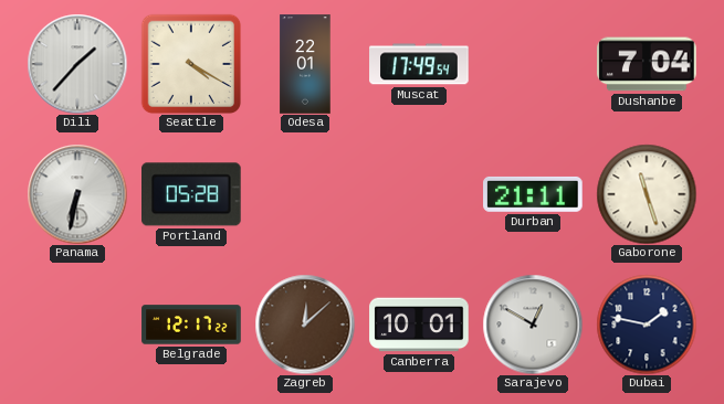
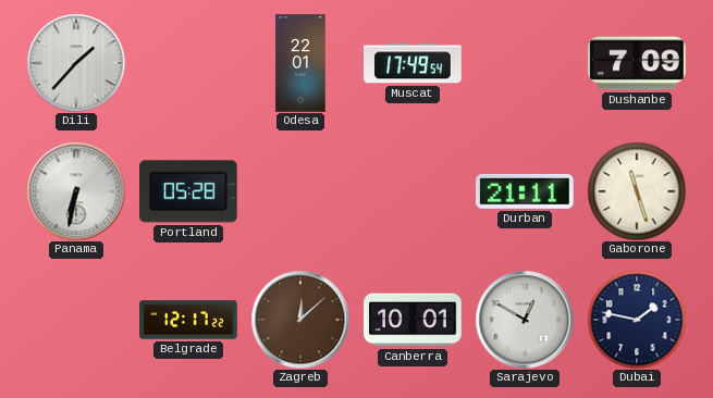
Seattle: 4:20 -> none
Dushanbe: 7:04 -> 7:09
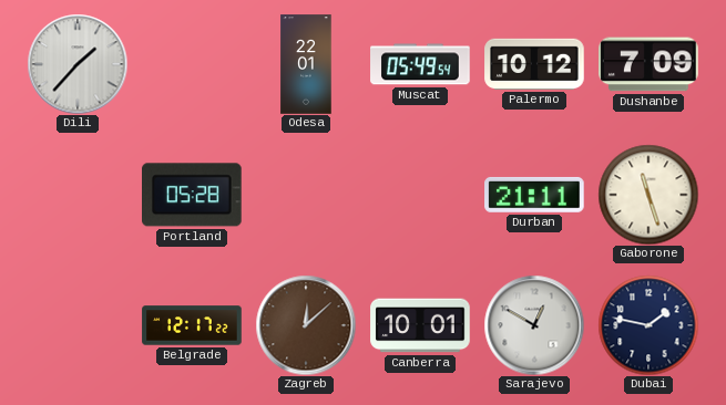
Muscat: 17:49 -> 05:49
Palermo: none -> 10:12
Panama: 6:32 -> none
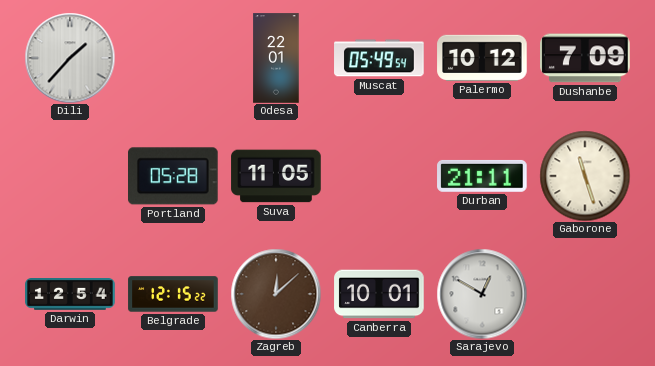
Suva: none -> 11:05
Darwin: none -> 12:54
Belgrade: 12:17 -> 12:15
Dubai: 1:47 -> none
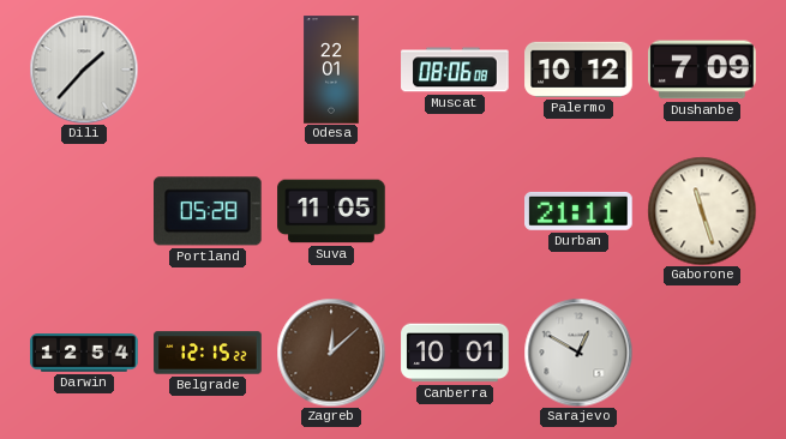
Muscat: 05:49 -> 08:06
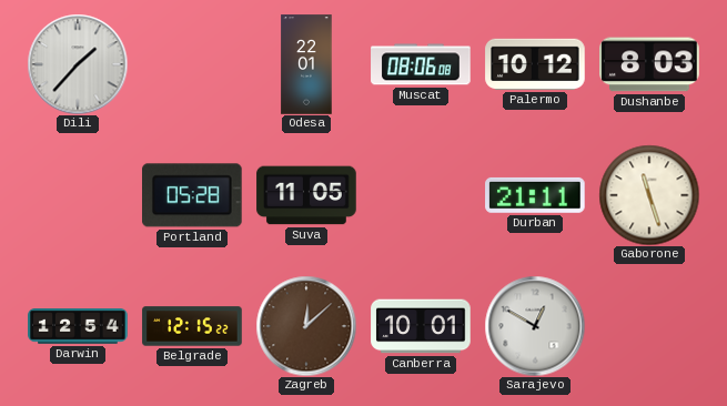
Dushanbe: 7:09 -> 8:03
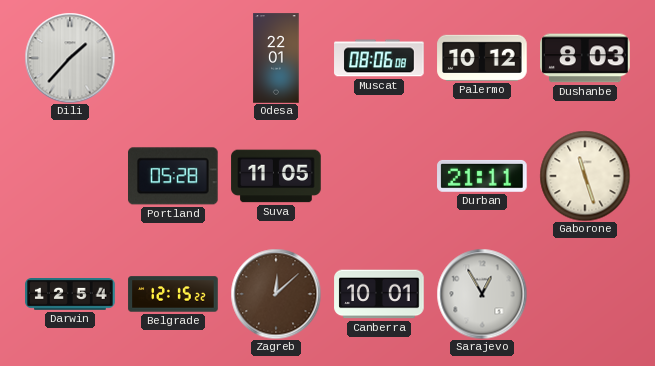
Sarajevo: 12:50 -> 12:55
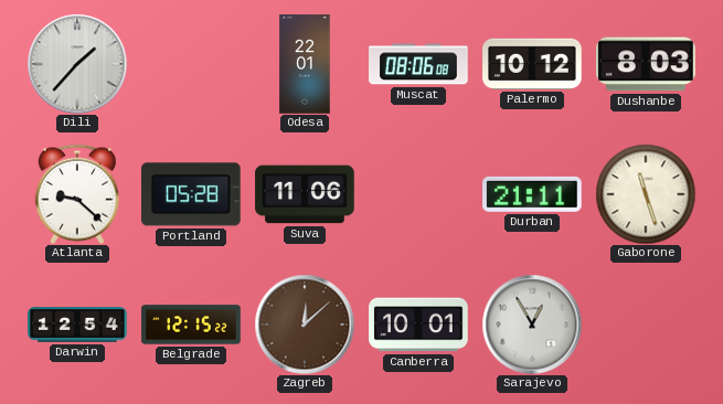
Atlanta: none -> 9:22
Suva: 11:05 -> 11:06
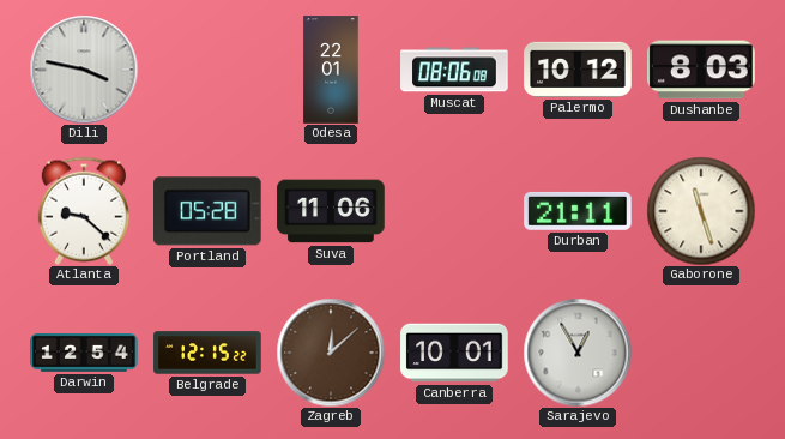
Dili: 1:37 -> 3:47
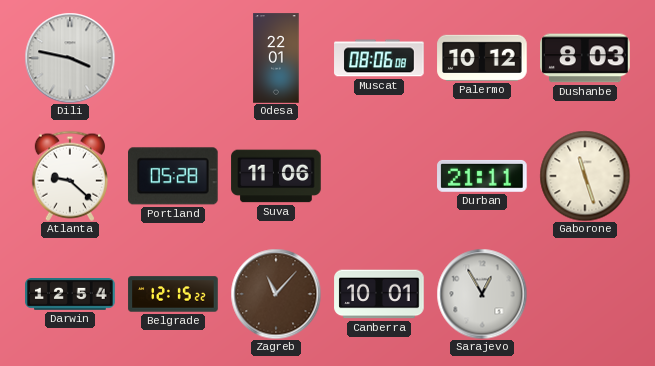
Zagreb: 12:08 -> 11:07
